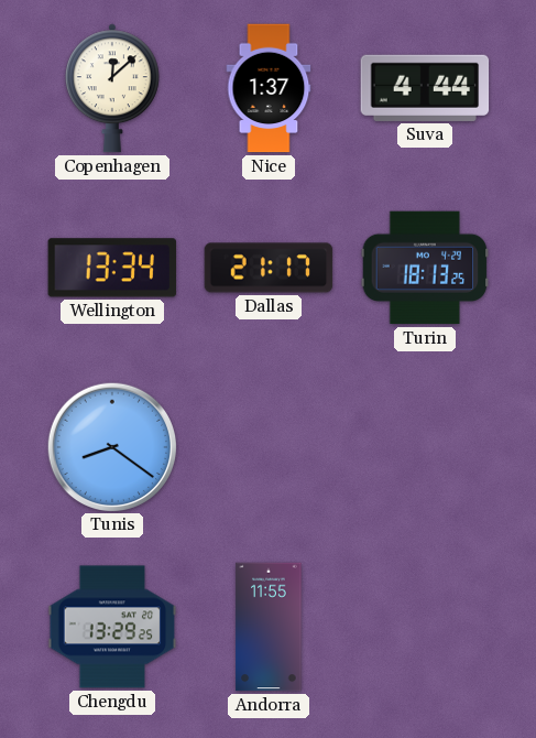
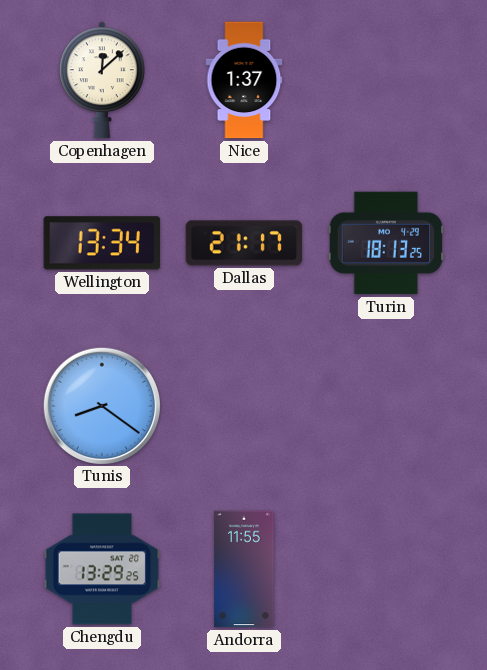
Suva: 4:44 -> none
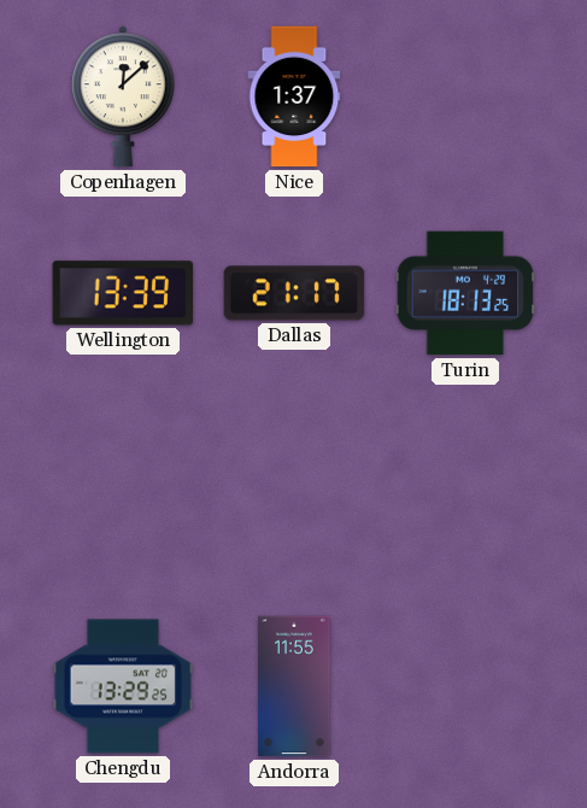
Wellington: 13:34 -> 13:39
Tunis: 8:21 -> none
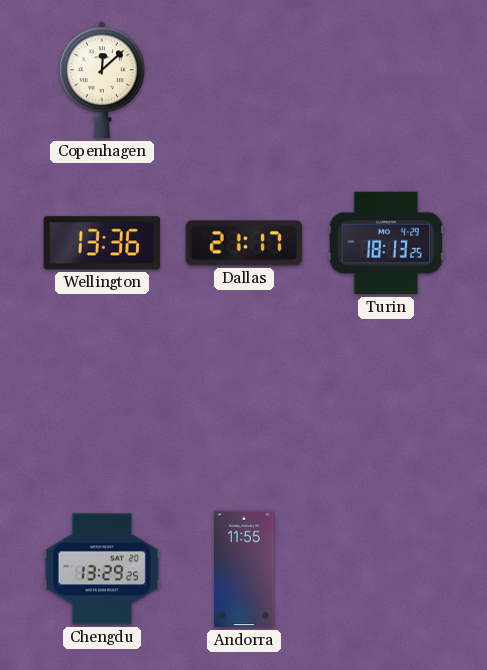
Nice: 1:37 -> none
Wellington: 13:39 -> 13:36
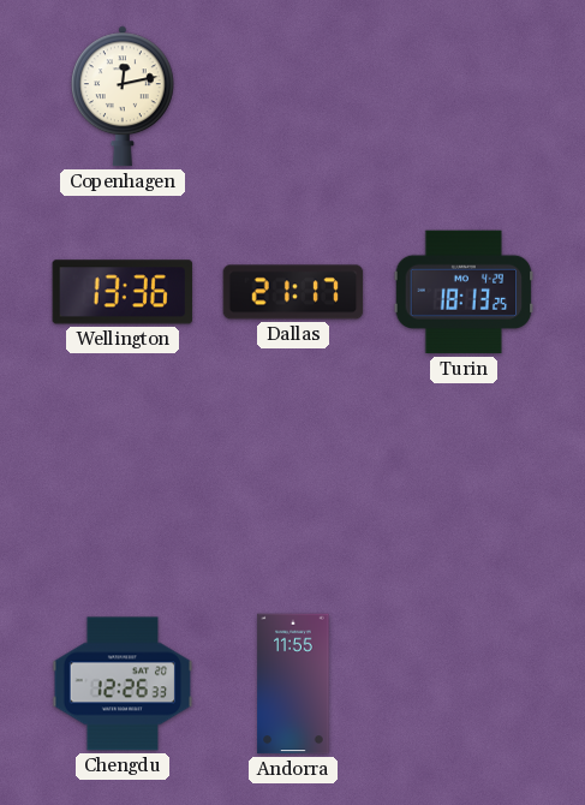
Copenhagen: 12:08 -> 12:13
Chengdu: 13:29 -> 12:26
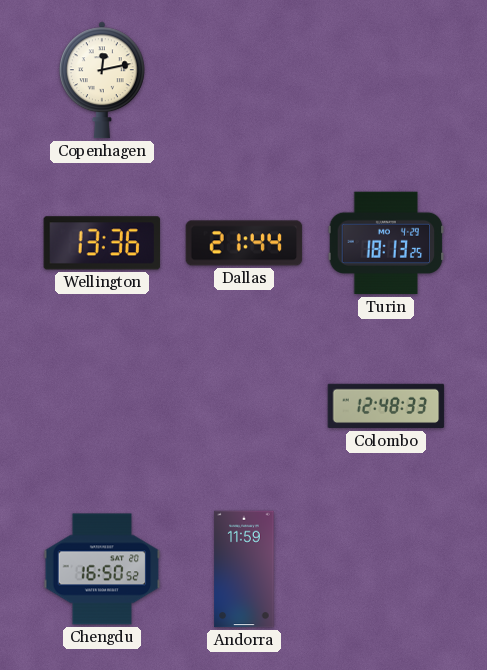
Dallas: 21:17 -> 21:44
Colombo: none -> 12:48
Chengdu: 12:26 -> 16:50
Andorra: 11:55 -> 11:59
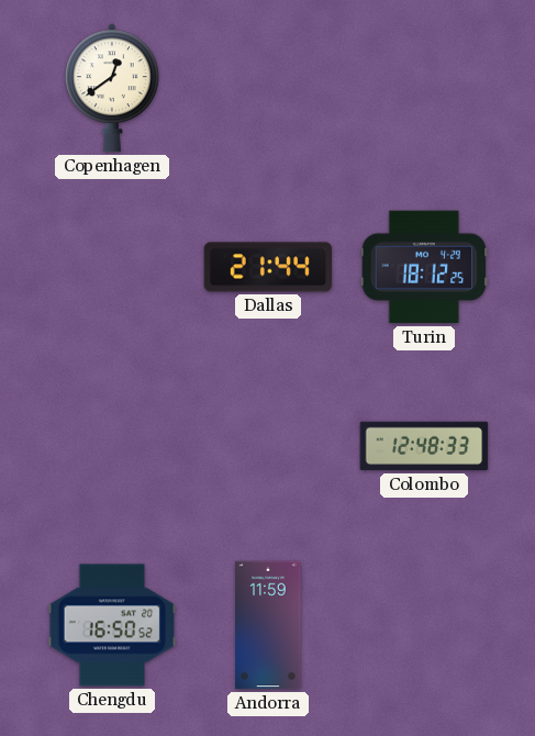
Copenhagen: 12:13 -> 12:39
Wellington: 13:36 -> none
Turin: 18:13 -> 18:12
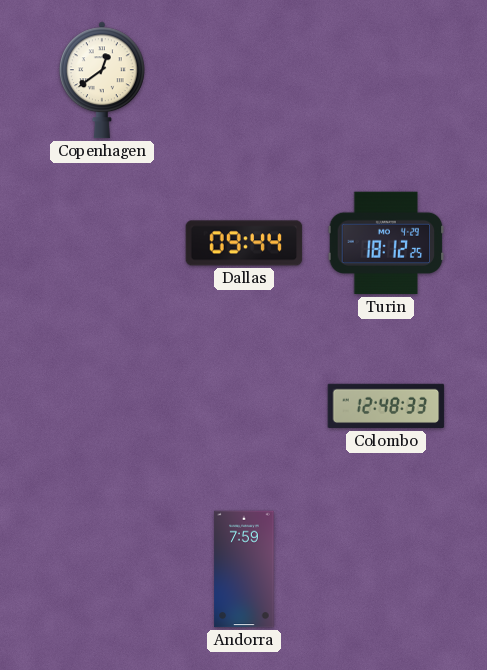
Dallas: 21:44 -> 09:44
Chengdu: 16:50 -> none
Andorra: 11:59 -> 7:59
